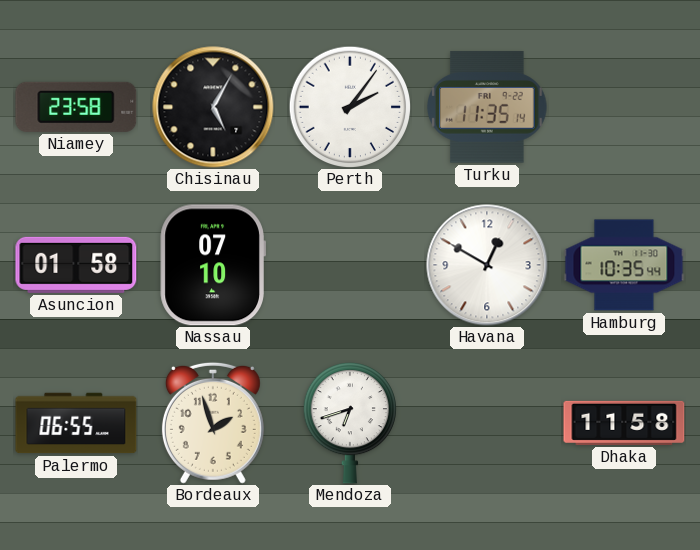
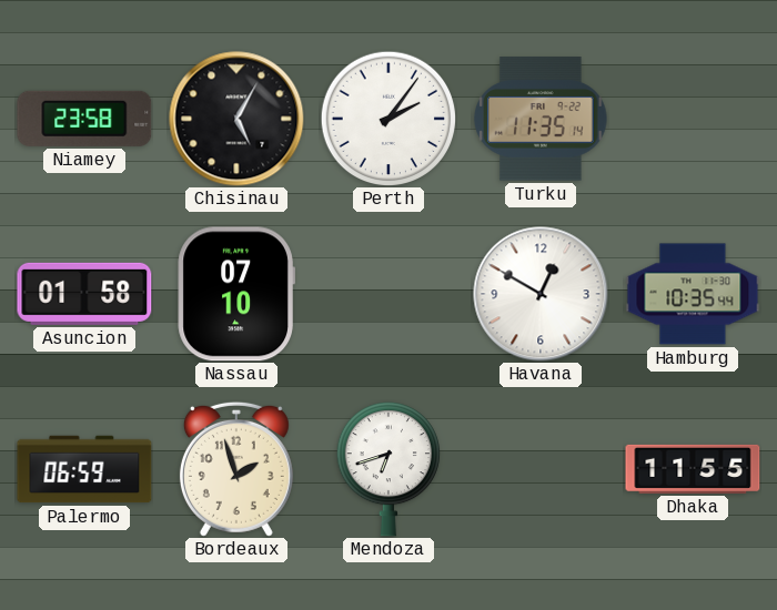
Palermo: 06:55 -> 06:59
Dhaka: 11:58 -> 11:55
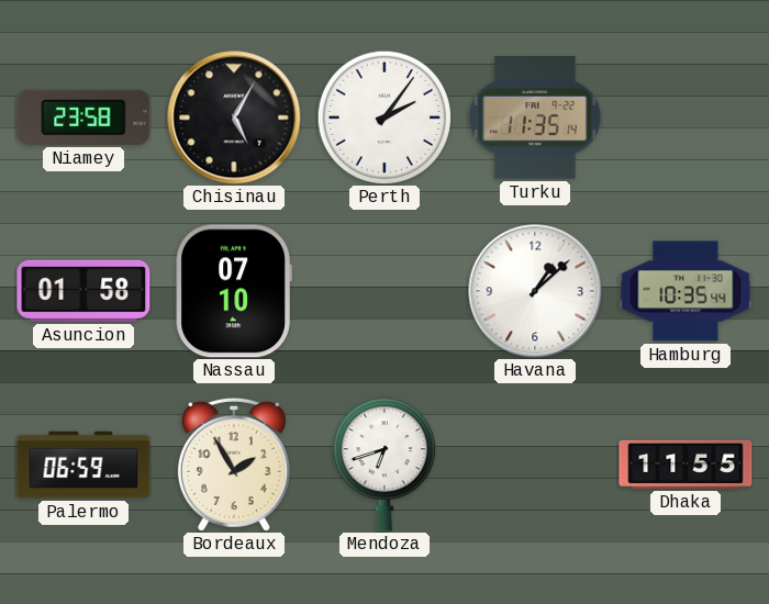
Havana: 12:50 -> 1:08
Bordeaux: 1:57 -> 1:55
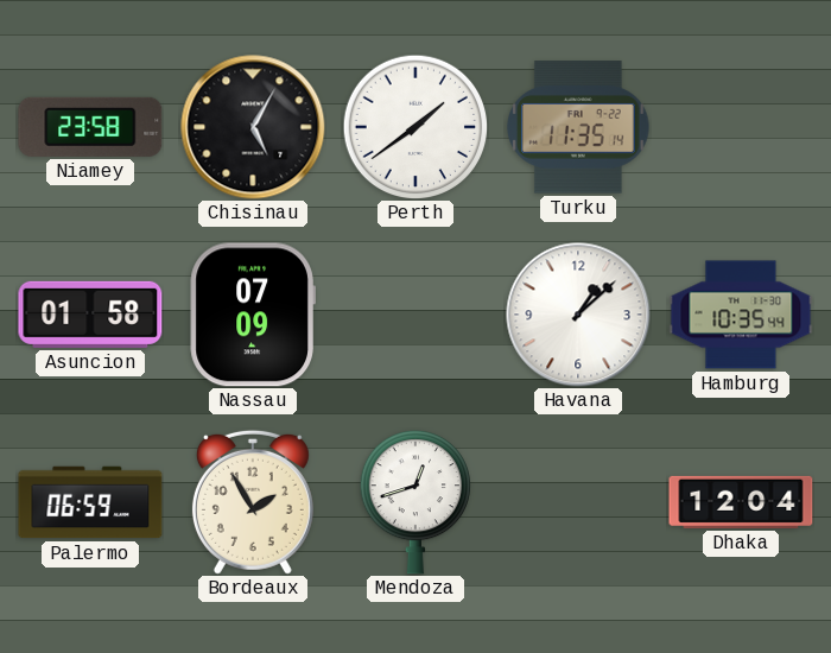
Perth: 2:06 -> 1:39
Nassau: 07:10 -> 07:09
Mendoza: 6:42 -> 12:42
Dhaka: 11:55 -> 12:04
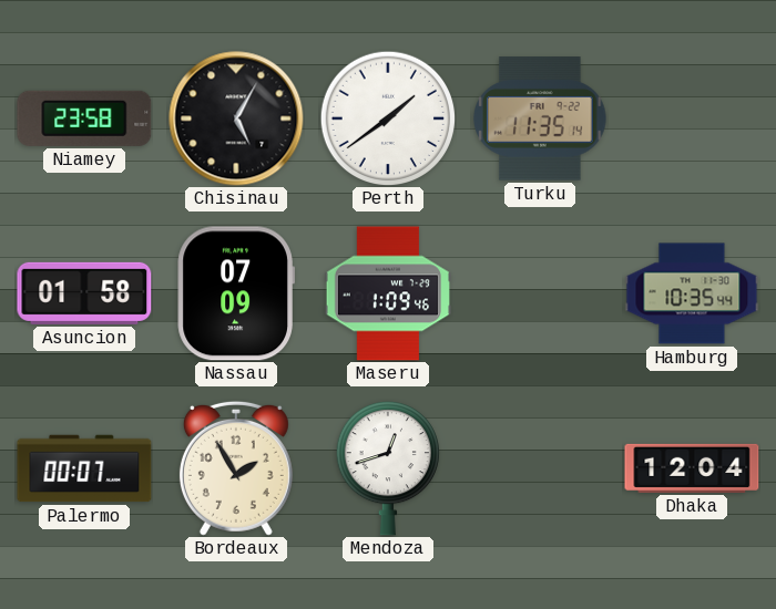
Maseru: none -> 1:09
Havana: 1:08 -> none
Palermo: 06:59 -> 00:07
